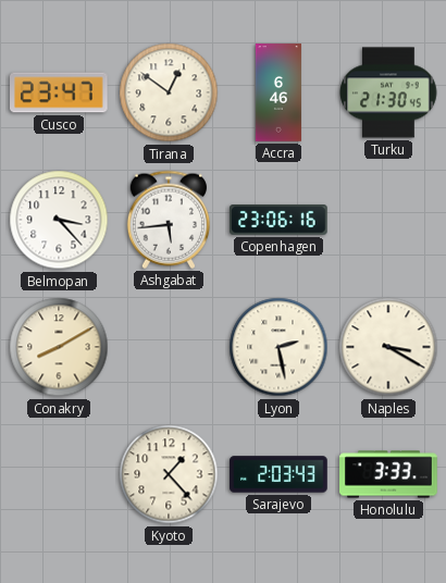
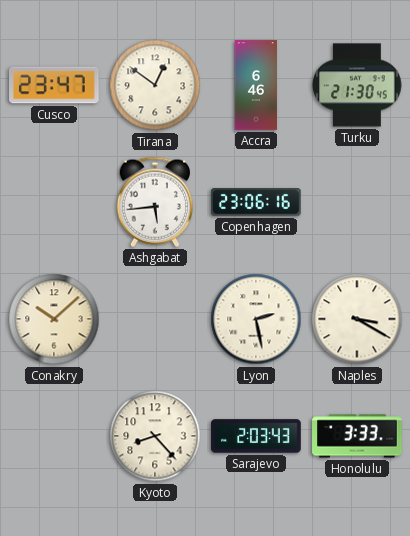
Belmopan: 3:23 -> none
Conakry: 8:10 -> 10:08
Kyoto: 1:23 -> 8:23
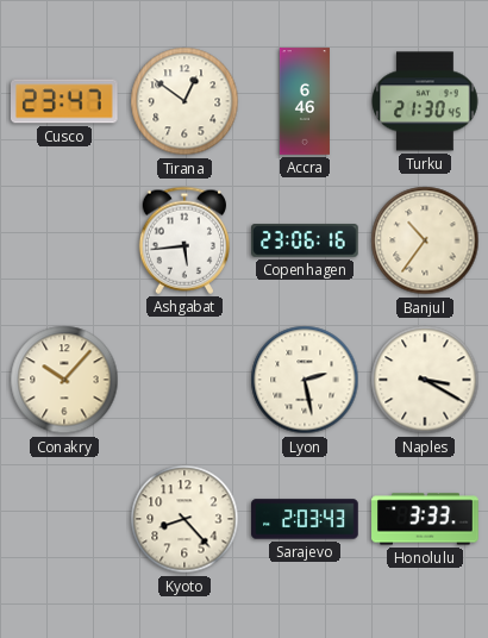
Banjul: none -> 10:36
Conakry: 10:08 -> 10:07
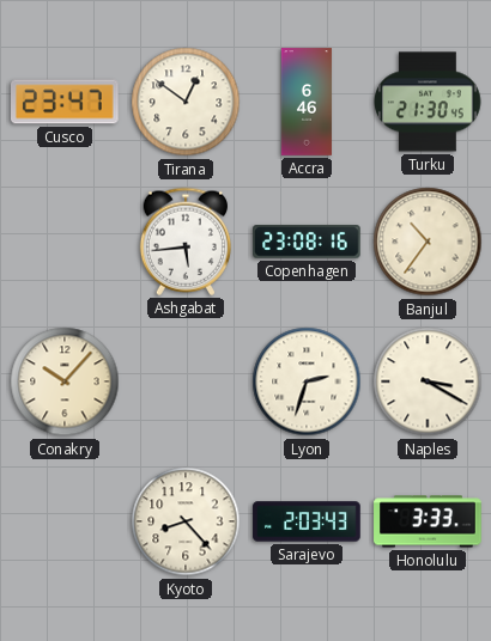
Copenhagen: 23:06 -> 23:08
Lyon: 2:28 -> 2:33
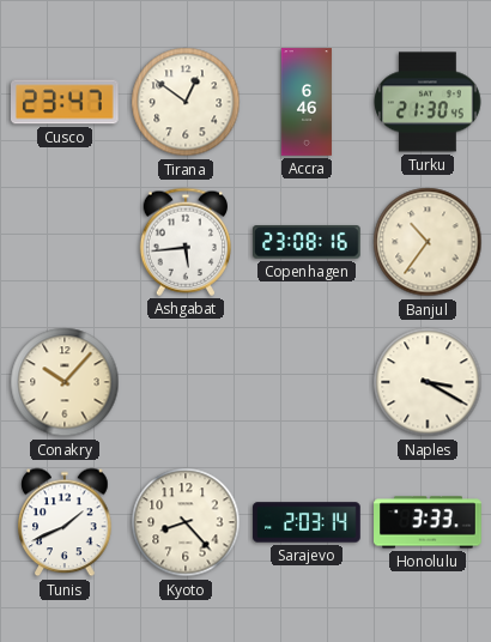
Lyon: 2:33 -> none
Tunis: none -> 1:41
Sarajevo: 2:03:43 -> 2:03:14
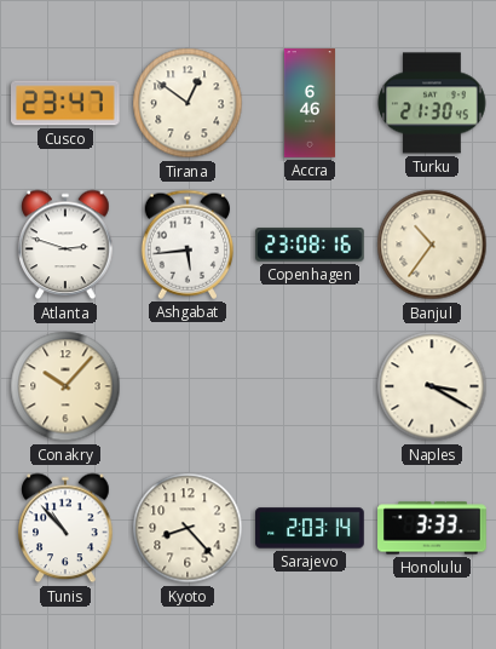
Atlanta: none -> 2:48
Tunis: 1:41 -> 10:53
